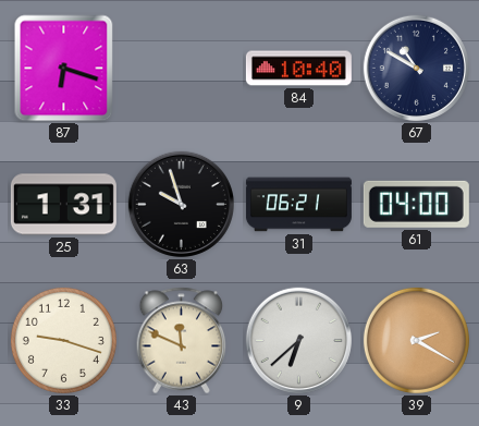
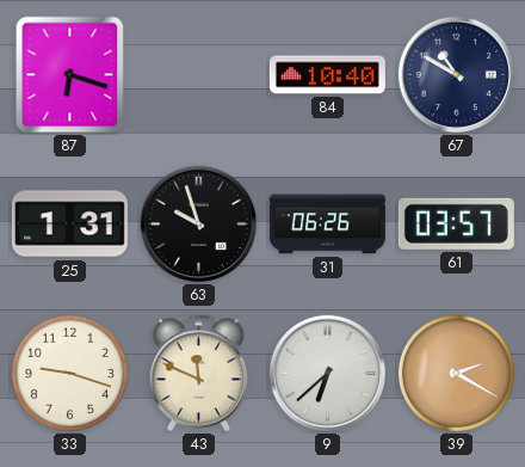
31: 06:21 -> 06:26
61: 04:00 -> 03:57
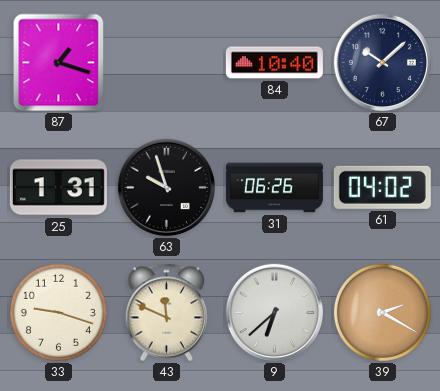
87: 6:18 -> 1:18
67: 10:50 -> 10:08
61: 03:57 -> 04:02
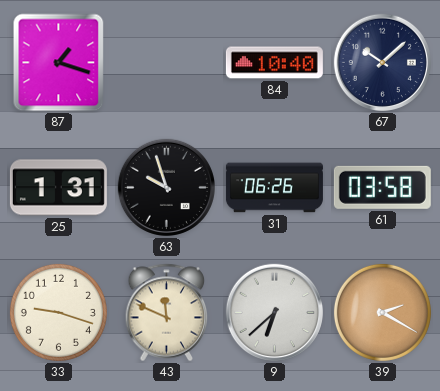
61: 04:02 -> 03:58
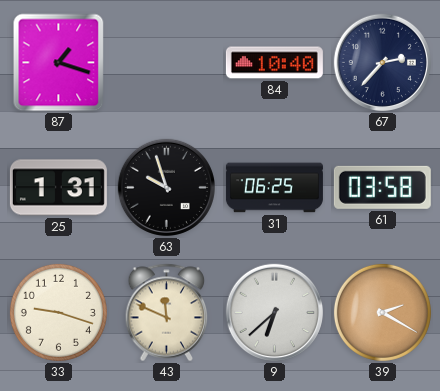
67: 10:08 -> 2:37
31: 06:26 -> 06:25
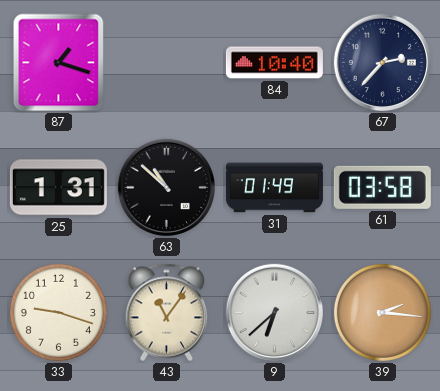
63: 9:57 -> 10:52
31: 06:25 -> 01:49
43: 11:49 -> 11:06
39: 2:20 -> 2:16
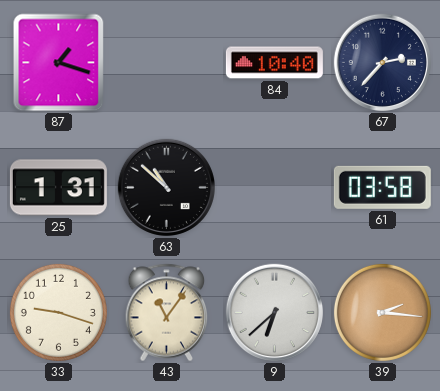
31: 01:49 -> none
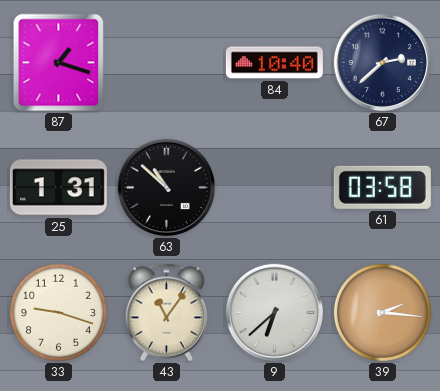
67: 2:37 -> 2:38
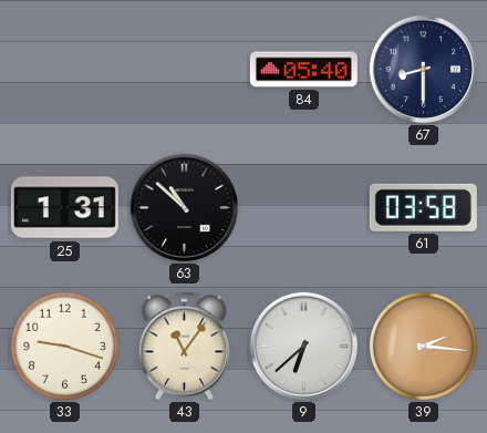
87: 1:18 -> none
84: 10:40 -> 05:40
67: 2:38 -> 8:30
